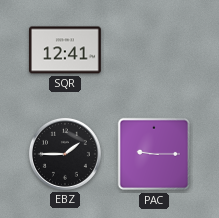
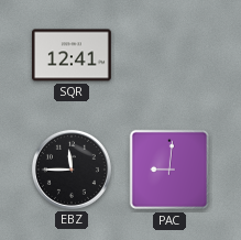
EBZ: 1:45 -> 11:45
PAC: 9:15 -> 9:01
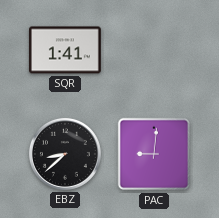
SQR: 12:41 -> 1:41
EBZ: 11:45 -> 8:38
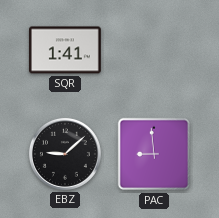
EBZ: 8:38 -> 9:08
PAC: 9:01 -> 8:59
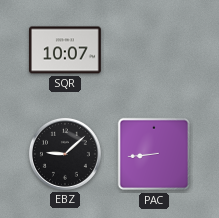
SQR: 1:41 -> 10:07
PAC: 8:59 -> 8:44
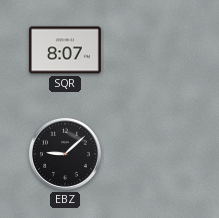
SQR: 10:07 -> 8:07
PAC: 8:44 -> none
